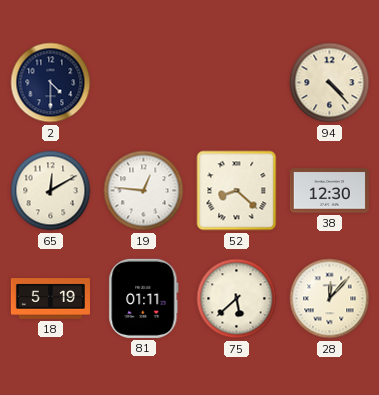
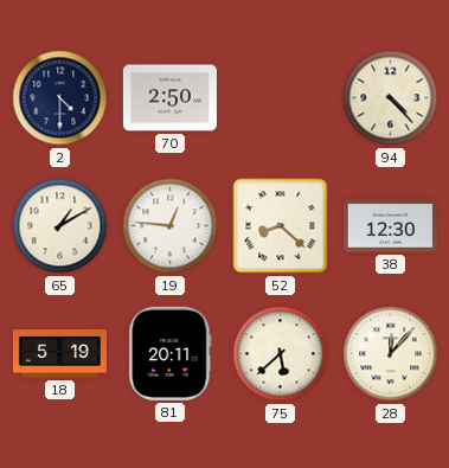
70: none -> 2:50
65: 12:10 -> 1:10
81: 01:11 -> 20:11
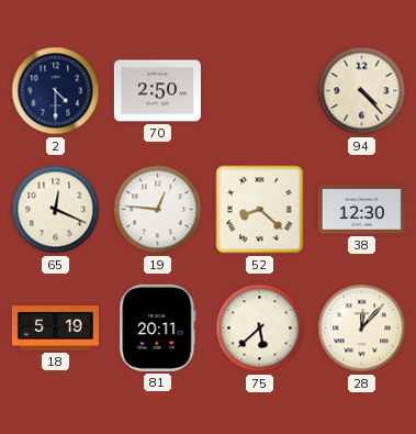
65: 1:10 -> 12:19
